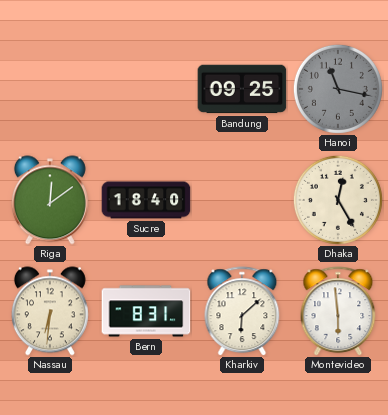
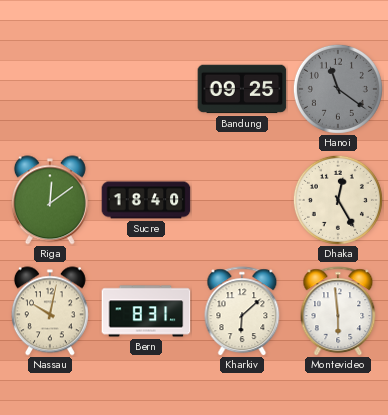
Hanoi: 11:17 -> 11:21
Nassau: 6:31 -> 10:02
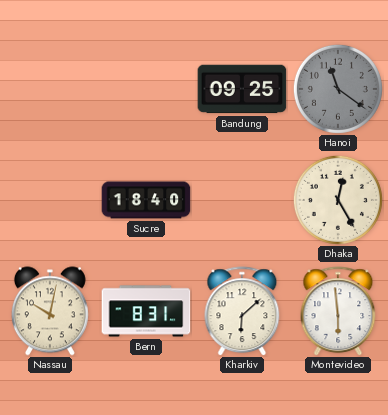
Riga: 12:09 -> none
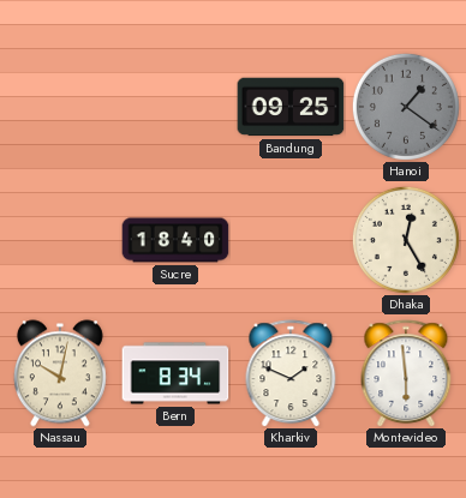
Hanoi: 11:21 -> 1:21
Bern: 8:31 -> 8:34
Kharkiv: 6:08 -> 1:49
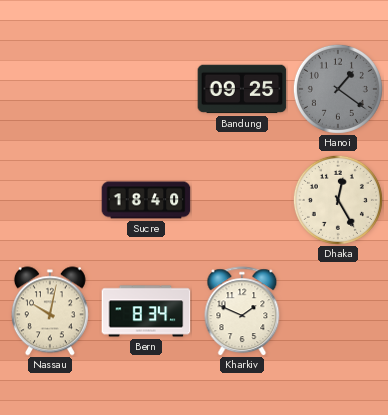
Montevideo: 5:59 -> none
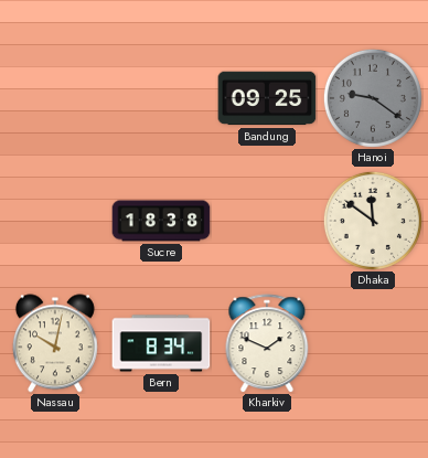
Hanoi: 1:21 -> 9:21
Sucre: 18:40 -> 18:38
Dhaka: 12:25 -> 11:51
